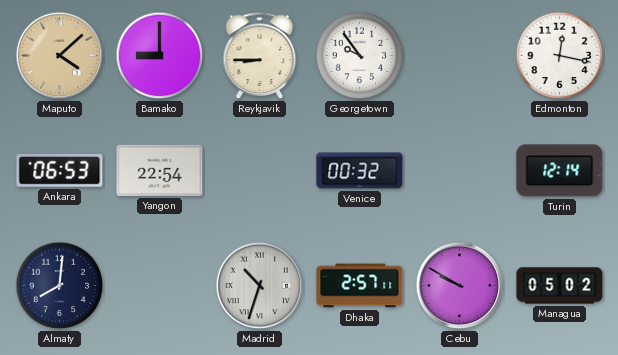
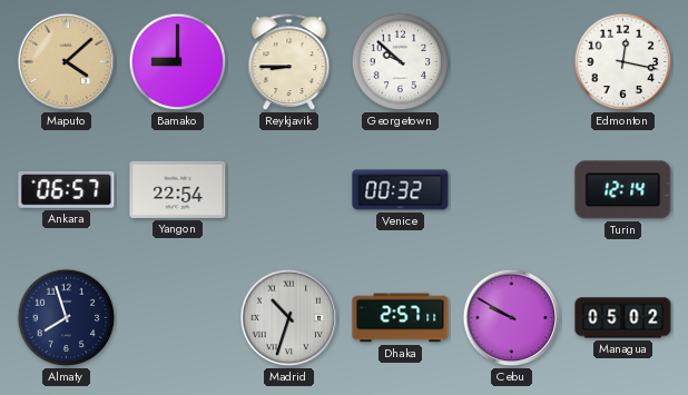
Georgetown: 9:54 -> 9:52
Ankara: 06:53 -> 06:57
Almaty: 8:01 -> 7:57
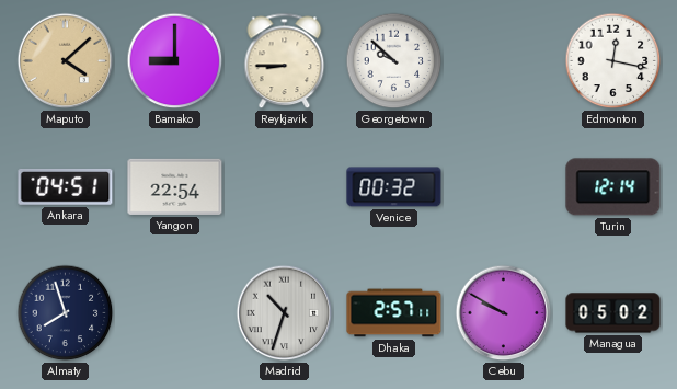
Ankara: 06:57 -> 04:51
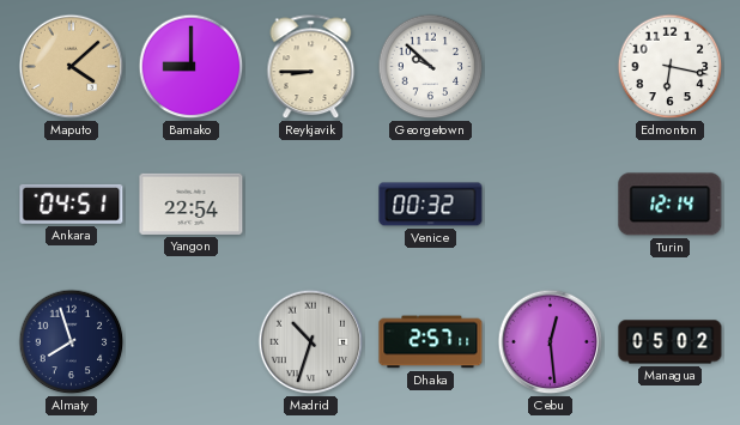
Edmonton: 12:17 -> 6:17
Cebu: 9:50 -> 12:29
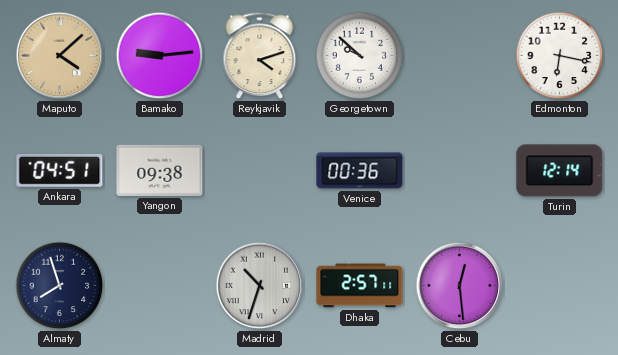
Bamako: 9:00 -> 9:14
Reykjavik: 8:45 -> 4:12
Yangon: 22:54 -> 09:38
Venice: 00:32 -> 00:36
Managua: 05:02 -> none
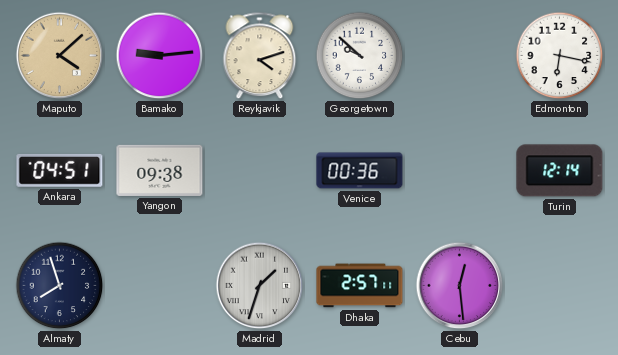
Madrid: 10:33 -> 1:33
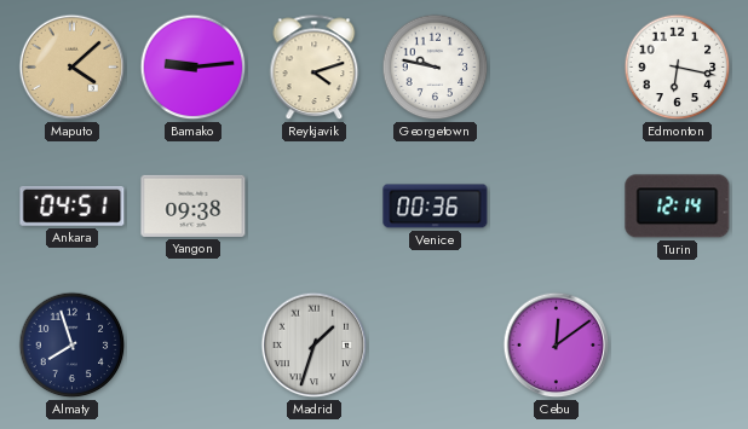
Georgetown: 9:52 -> 9:47
Dhaka: 2:57 -> none
Cebu: 12:29 -> 12:09
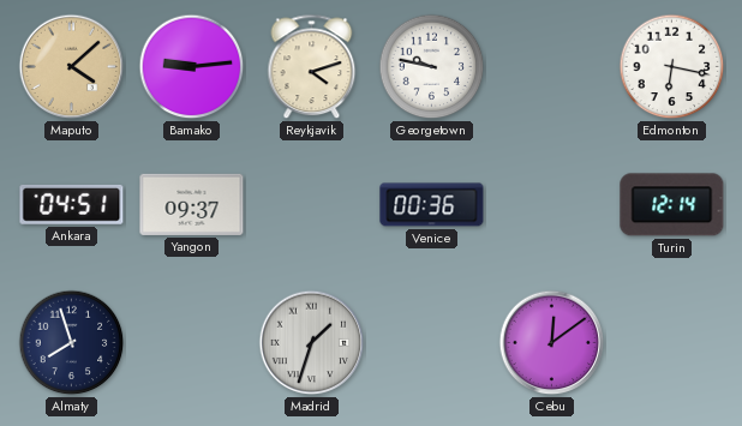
Yangon: 09:38 -> 09:37
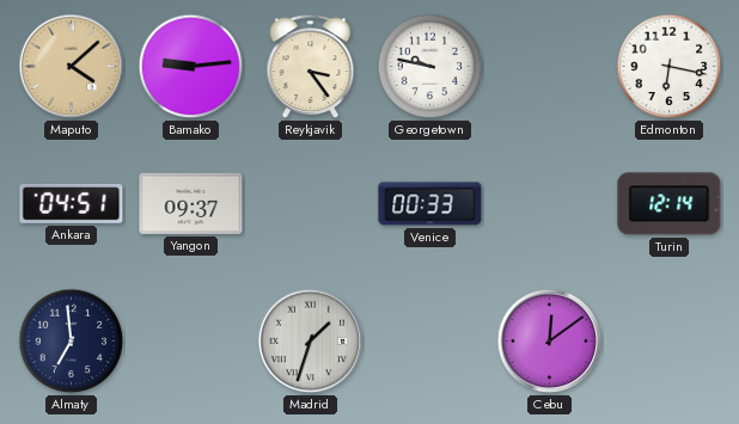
Reykjavik: 4:12 -> 3:24
Venice: 00:36 -> 00:33
Almaty: 7:57 -> 6:59
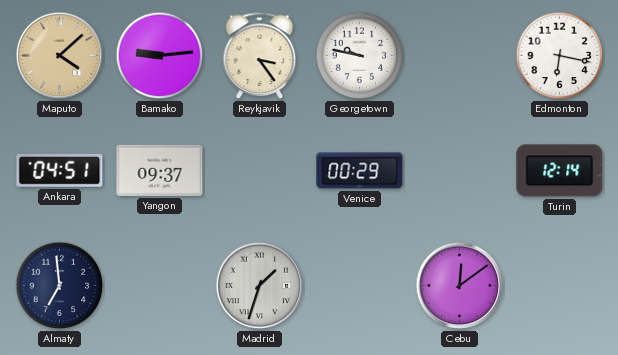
Venice: 00:33 -> 00:29
